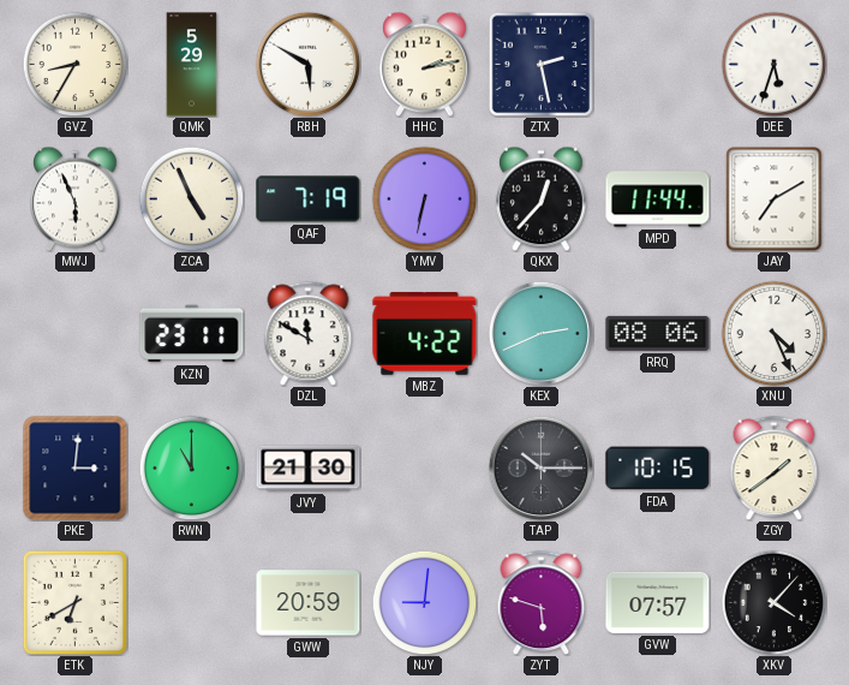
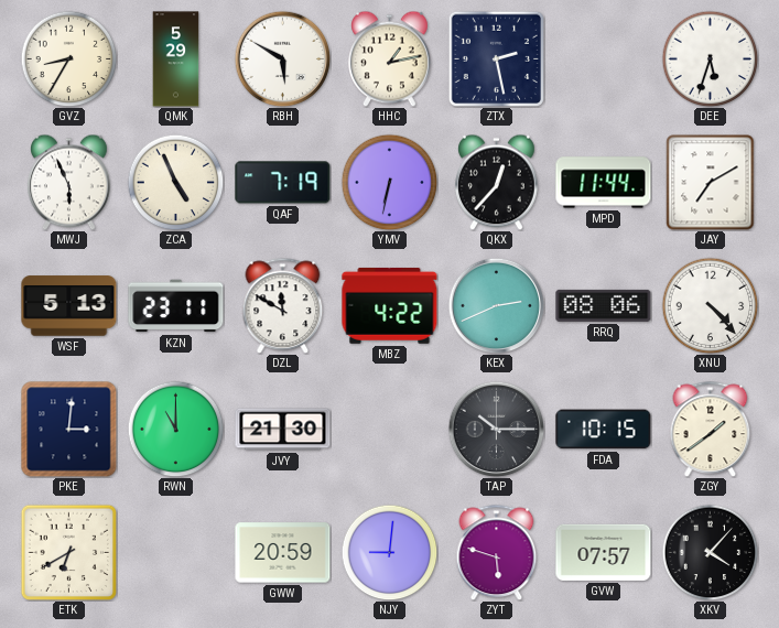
HHC: 2:13 -> 1:13
WSF: none -> 5:13
XNU: 4:26 -> 4:23
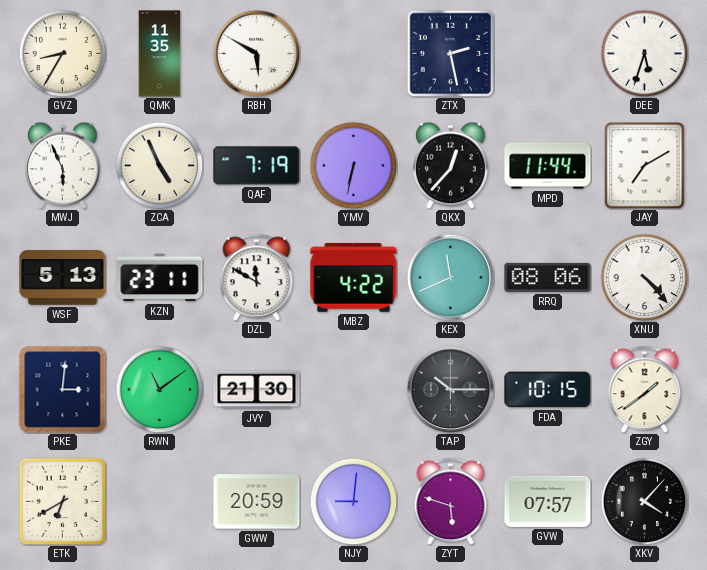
QMK: 5:29 -> 11:35
HHC: 1:13 -> none
KEX: 2:41 -> 11:41
RWN: 11:00 -> 11:09
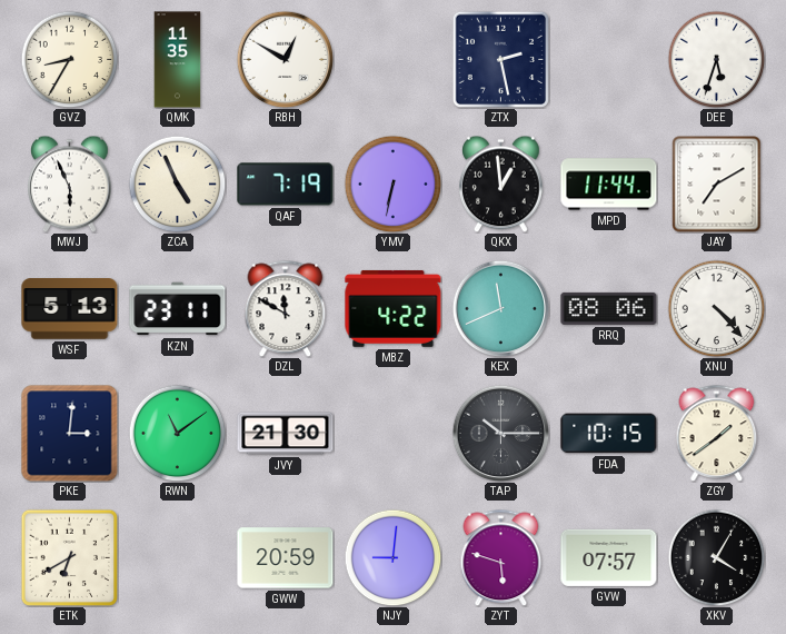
RBH: 5:50 -> 12:50
QKX: 12:37 -> 12:59
XKV: 4:07 -> 4:05
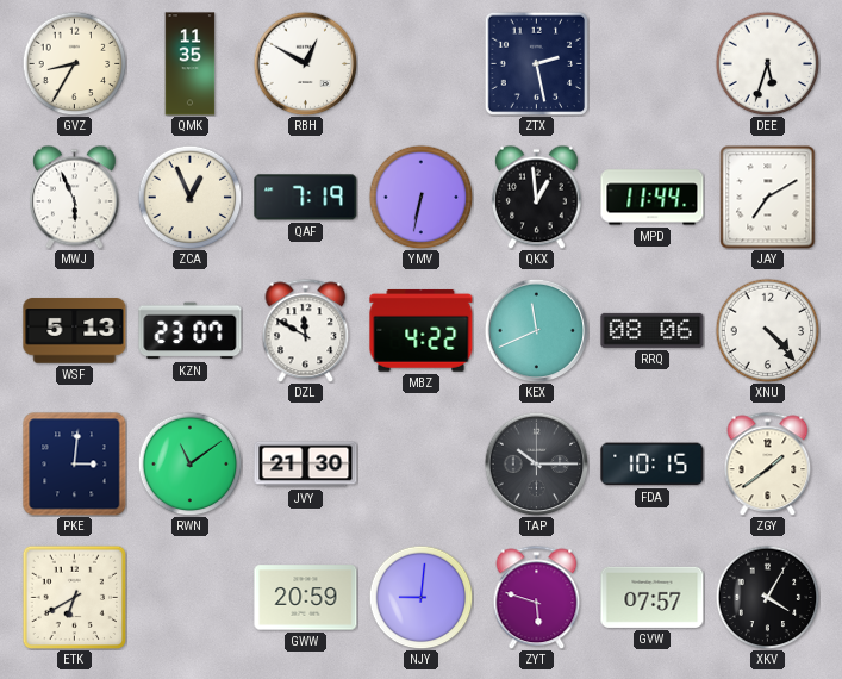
ZCA: 4:56 -> 12:56
KZN: 23:11 -> 23:07
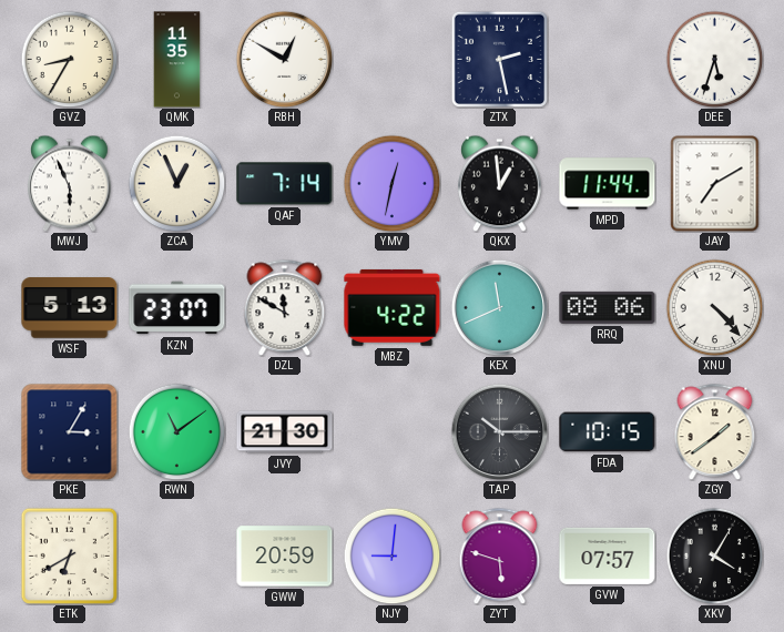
QAF: 7:19 -> 7:14
YMV: 6:32 -> 12:32
PKE: 3:01 -> 3:05
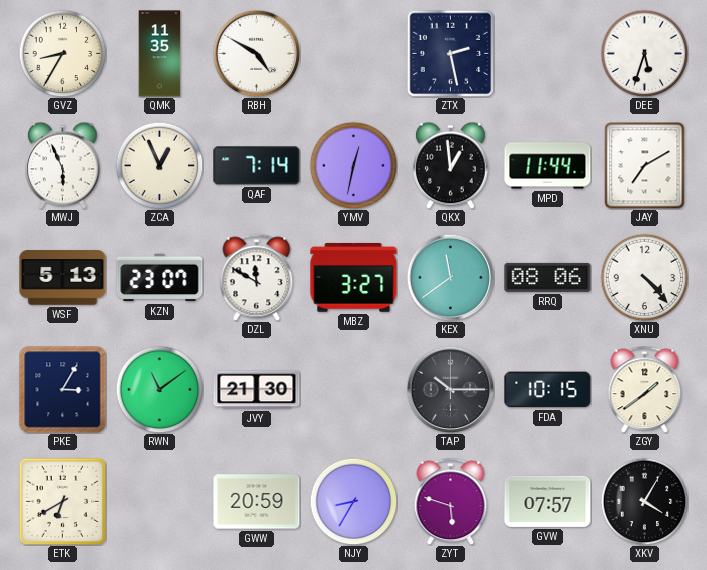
RBH: 12:50 -> 4:50
MBZ: 4:22 -> 3:27
KEX: 11:41 -> 11:39
NJY: 9:01 -> 8:35
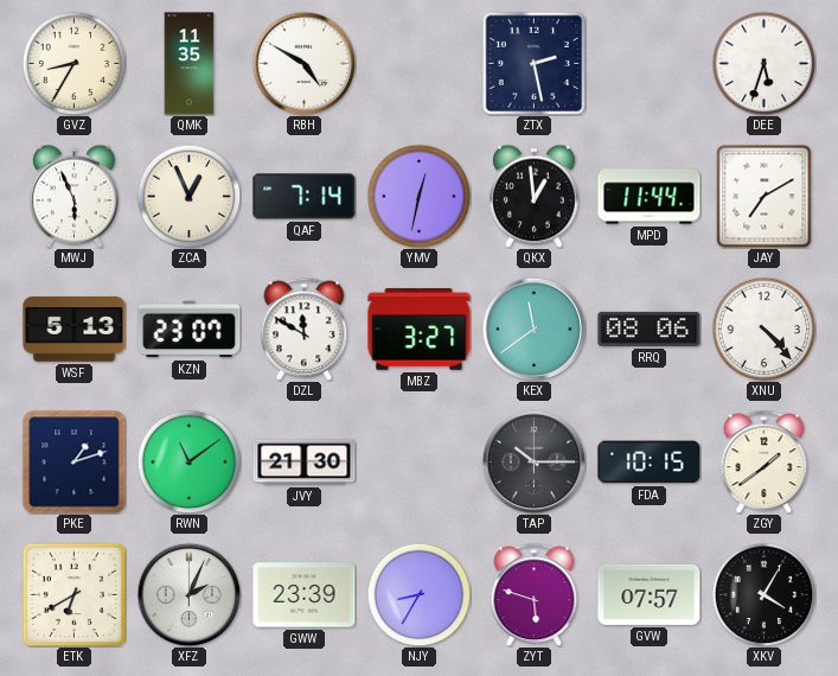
PKE: 3:05 -> 1:12
XFZ: none -> 2:04
GWW: 20:59 -> 23:39
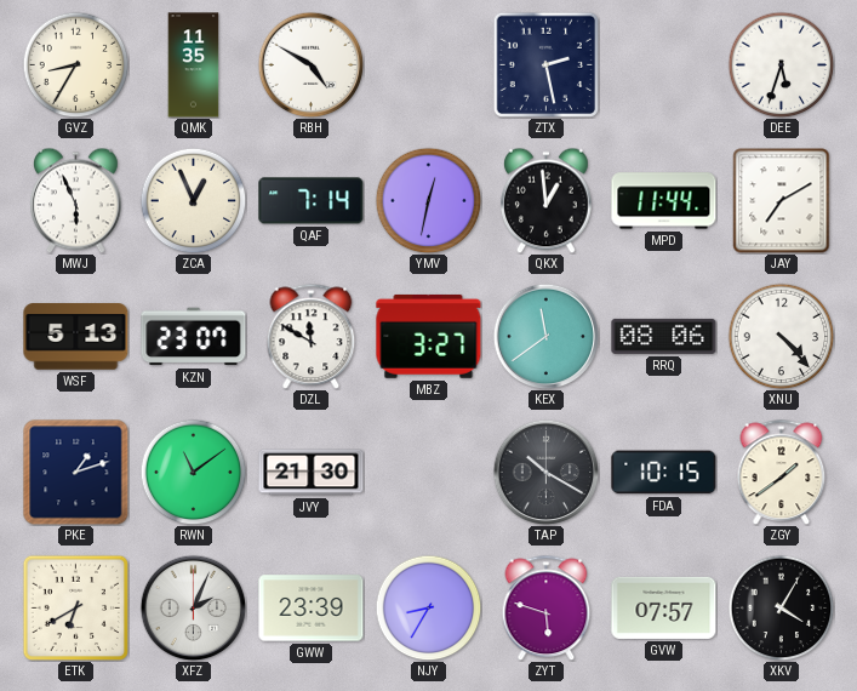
TAP: 10:15 -> 10:20
